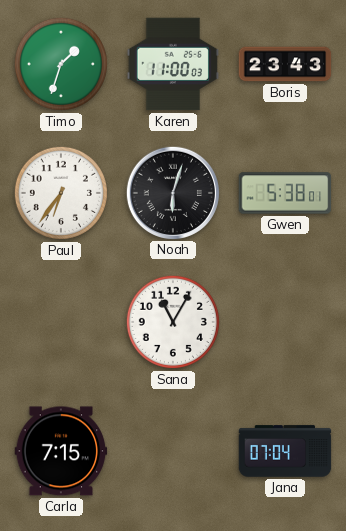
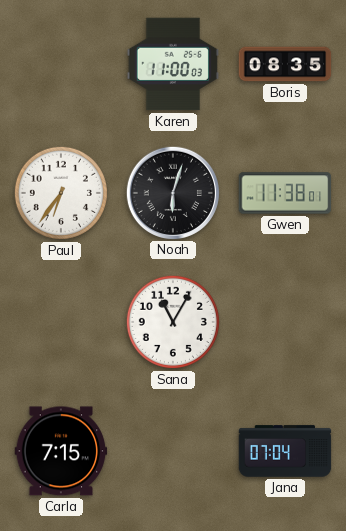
Timo: 1:33 -> none
Boris: 23:43 -> 08:35
Gwen: 5:38 -> 11:38
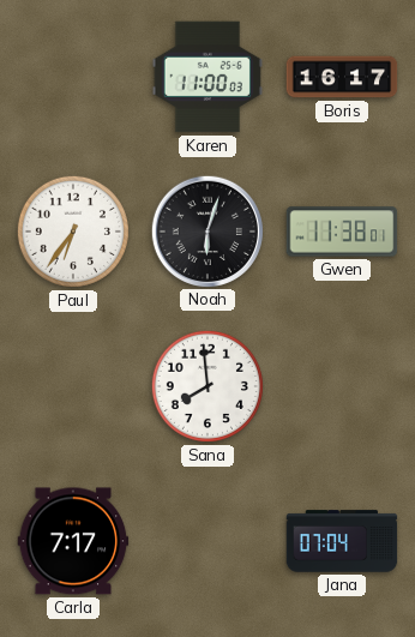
Boris: 08:35 -> 16:17
Sana: 11:05 -> 7:59
Carla: 7:15 -> 7:17
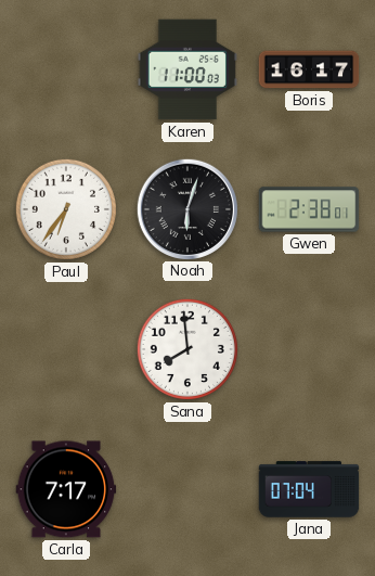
Gwen: 11:38 -> 2:38
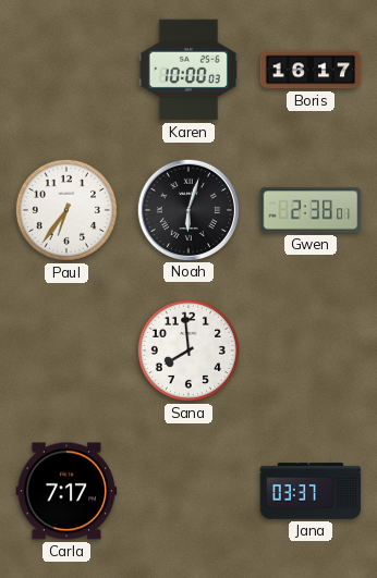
Karen: 11:00 -> 10:00
Jana: 07:04 -> 03:37
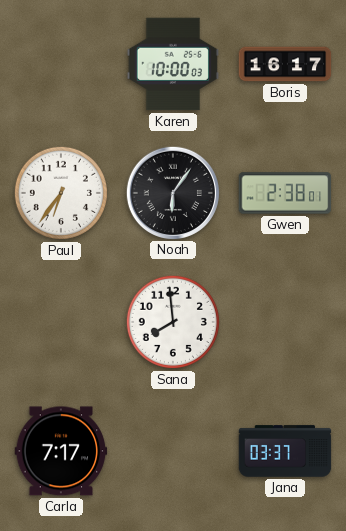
Noah: 6:03 -> 6:06
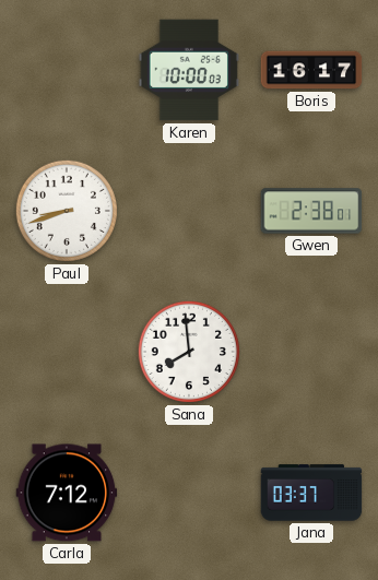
Paul: 6:36 -> 8:42
Noah: 6:06 -> none
Carla: 7:17 -> 7:12
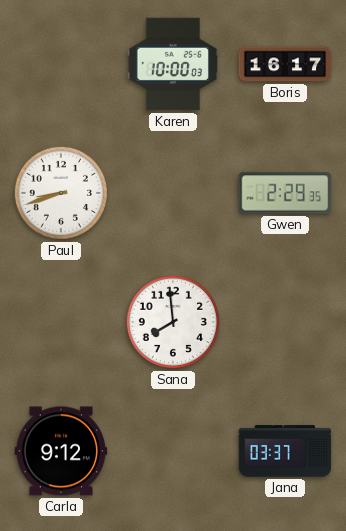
Gwen: 2:38 -> 2:29
Carla: 7:12 -> 9:12
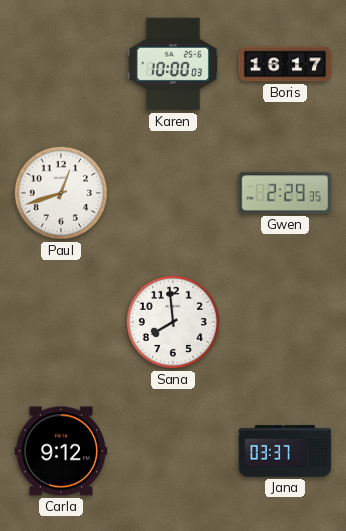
Paul: 8:42 -> 12:42
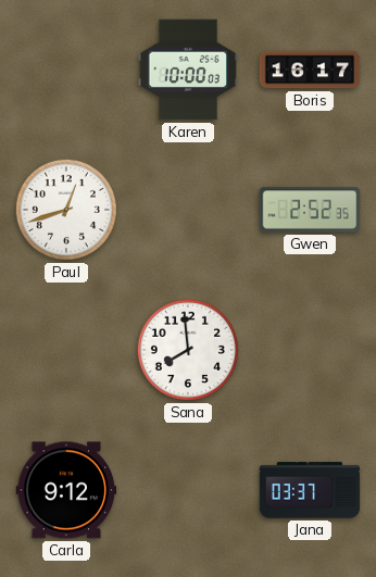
Gwen: 2:29 -> 2:52
